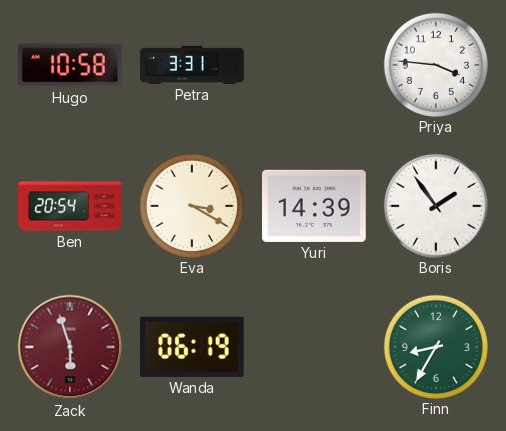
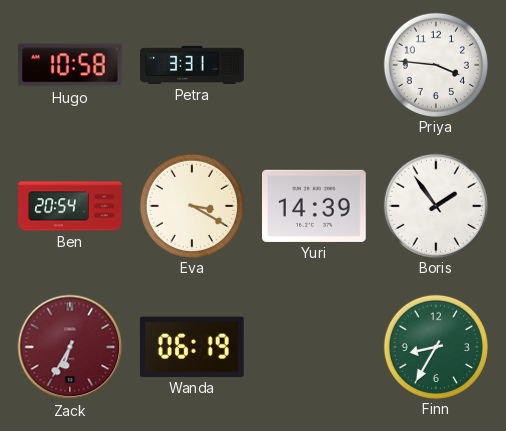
Zack: 5:57 -> 6:35
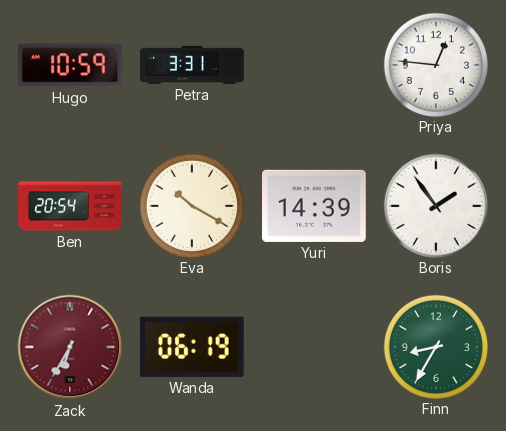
Hugo: 10:58 -> 10:59
Priya: 3:46 -> 12:46
Eva: 3:20 -> 10:20
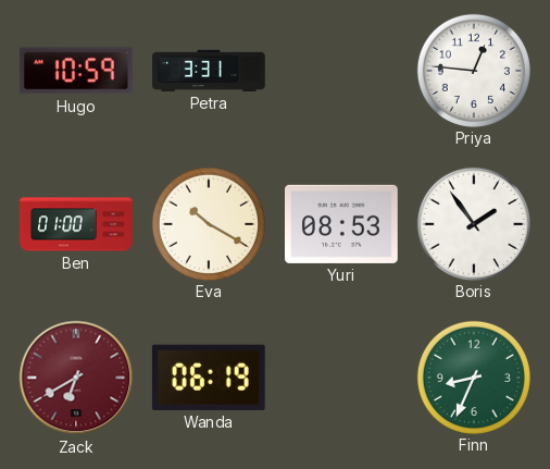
Ben: 20:54 -> 01:00
Yuri: 14:39 -> 08:53
Zack: 6:35 -> 6:40
Finn: 8:35 -> 8:34
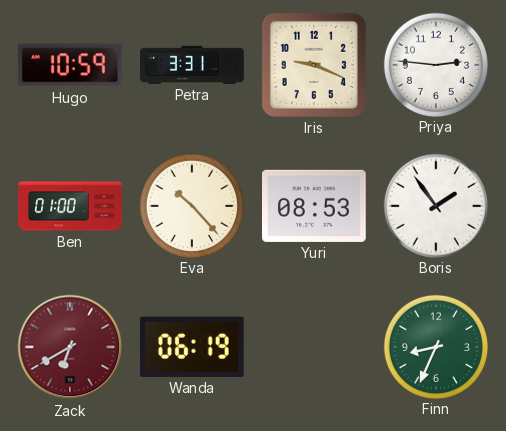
Iris: none -> 9:19
Priya: 12:46 -> 2:46
Eva: 10:20 -> 10:23
